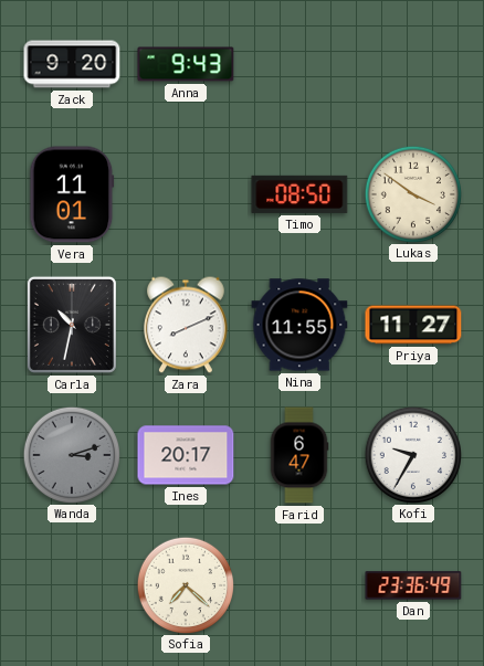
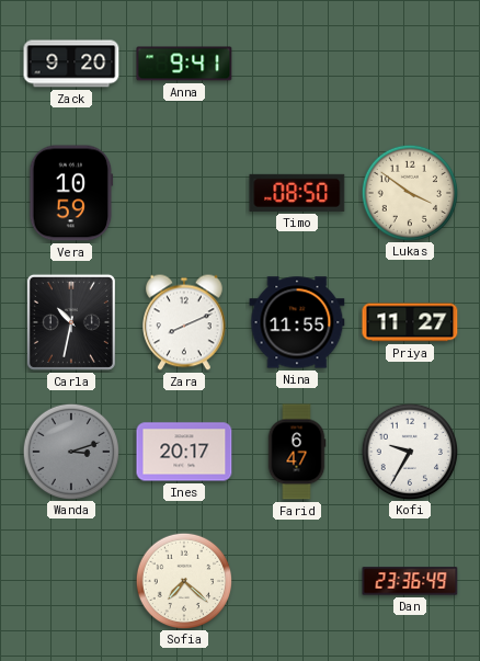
Anna: 9:43 -> 9:41
Vera: 11:01 -> 10:59
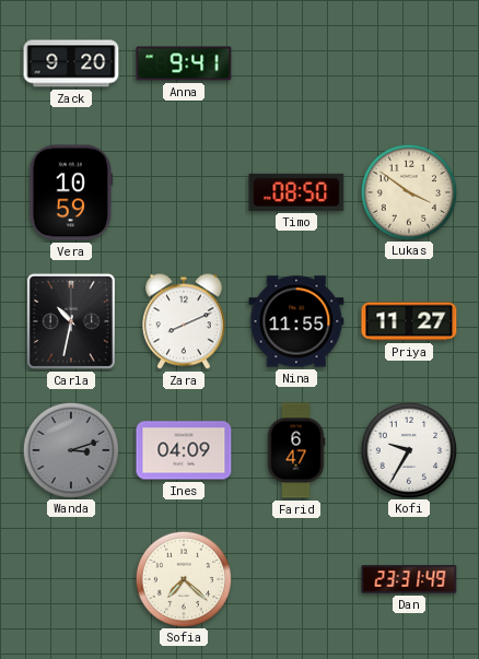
Ines: 20:17 -> 04:09
Dan: 23:36 -> 23:31
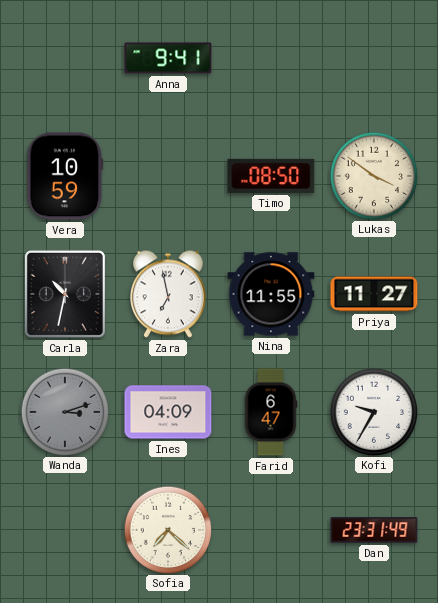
Zack: 9:20 -> none
Zara: 8:11 -> 6:58
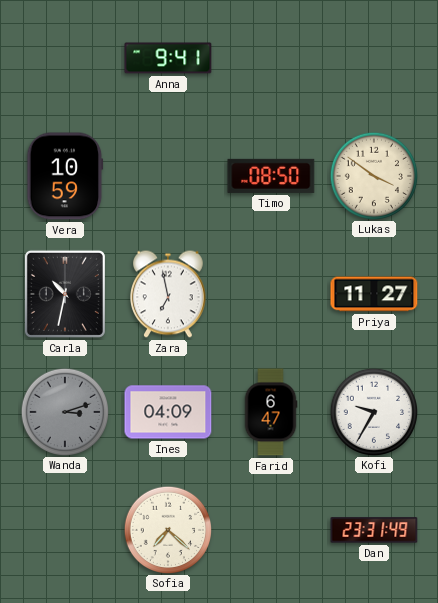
Nina: 11:55 -> none
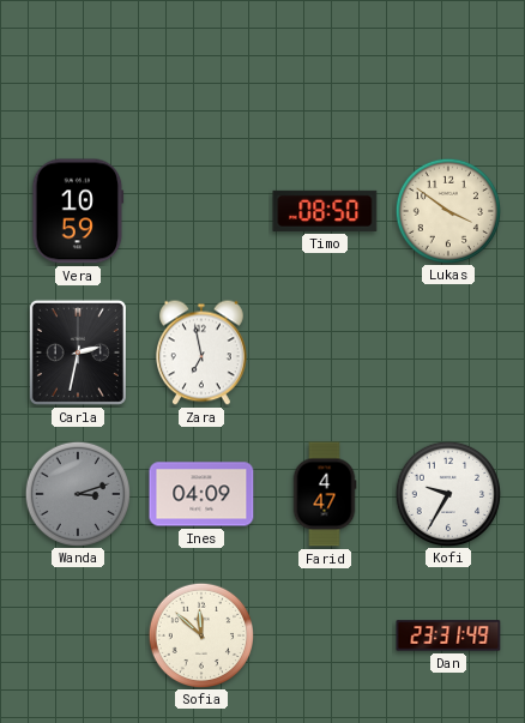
Anna: 9:41 -> none
Carla: 10:32 -> 2:32
Priya: 11:27 -> none
Farid: 6:47 -> 4:47
Sofia: 7:22 -> 11:52
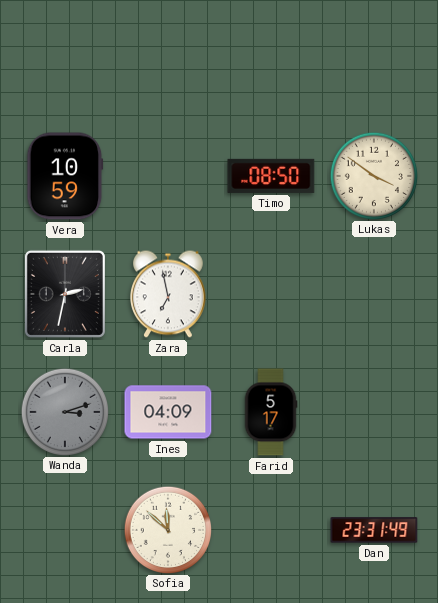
Farid: 4:47 -> 5:17
Kofi: 9:35 -> none
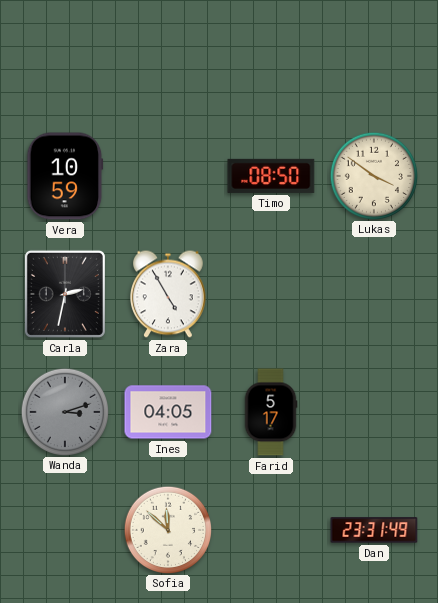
Zara: 6:58 -> 4:55
Ines: 04:09 -> 04:05
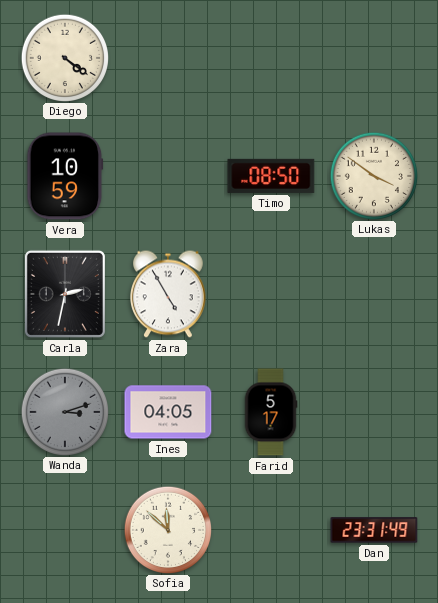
Diego: none -> 4:21
